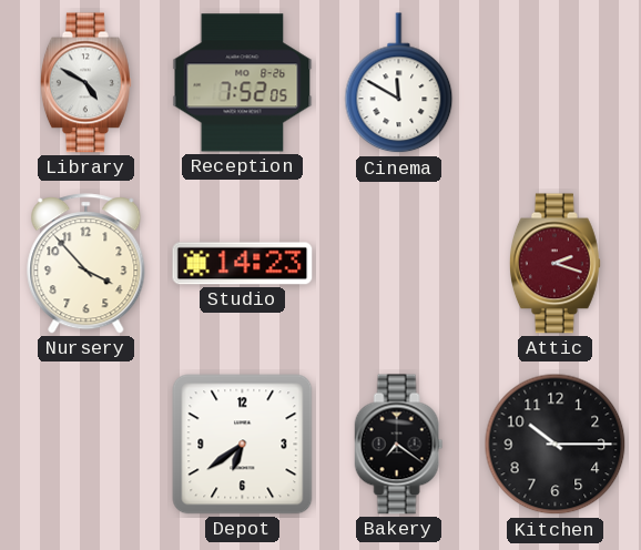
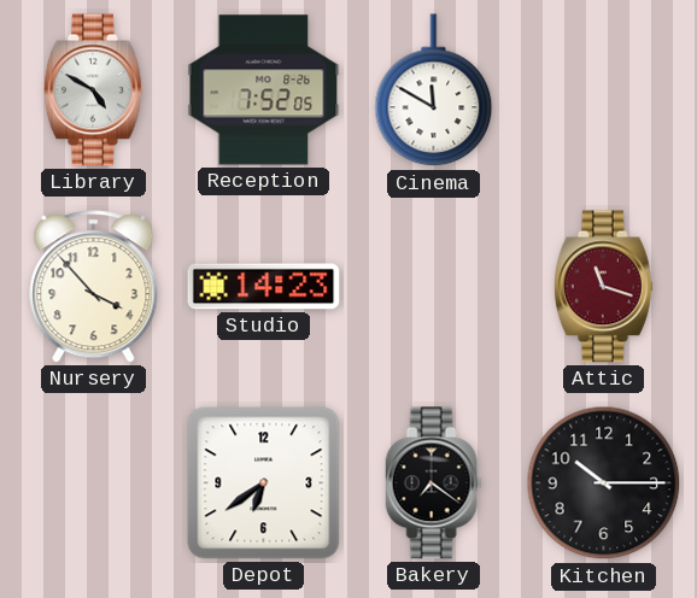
Attic: 2:18 -> 11:18
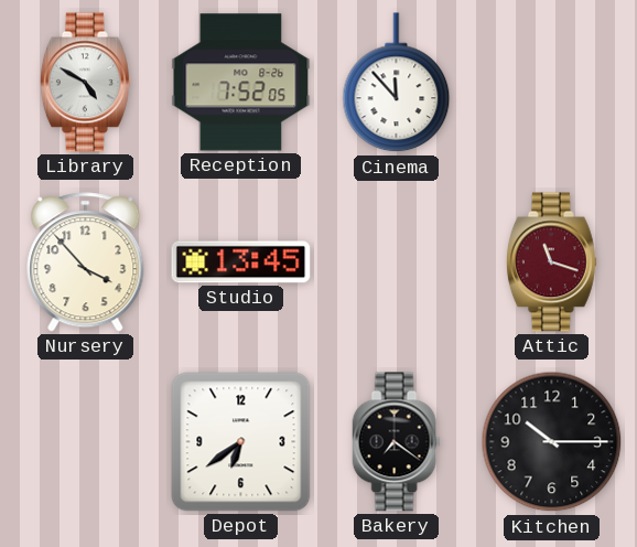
Cinema: 11:50 -> 11:53
Studio: 14:23 -> 13:45
